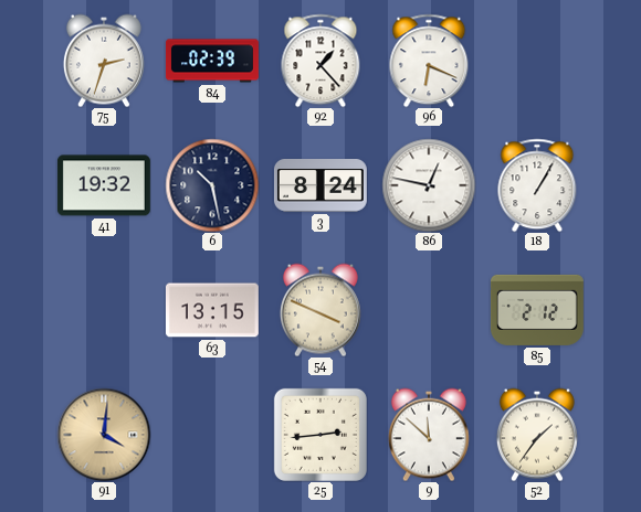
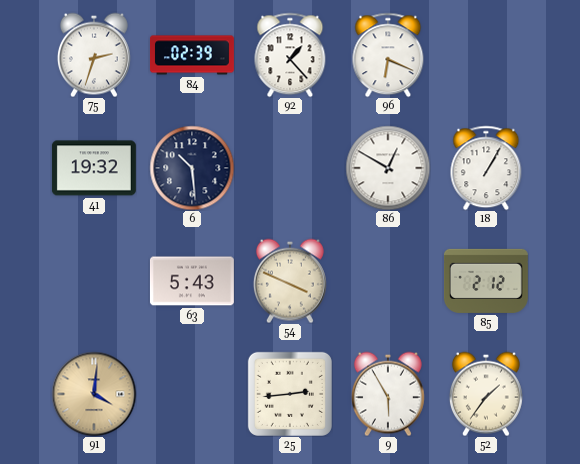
6: 10:28 -> 10:29
3: 8:24 -> none
86: 12:47 -> 12:50
63: 13:15 -> 5:43
9: 11:52 -> 5:55
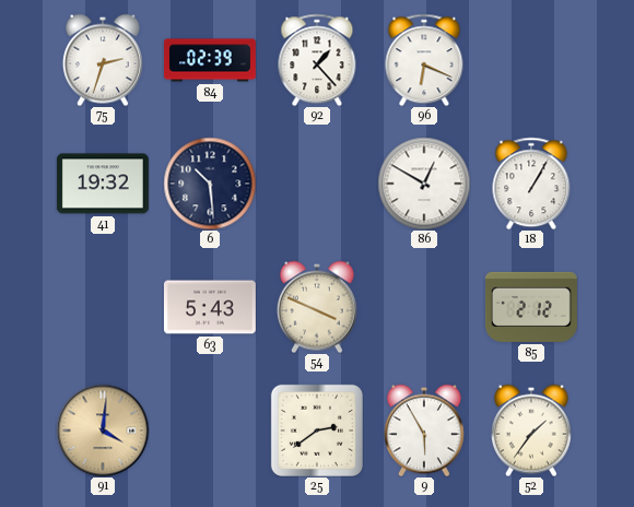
25: 2:44 -> 2:39
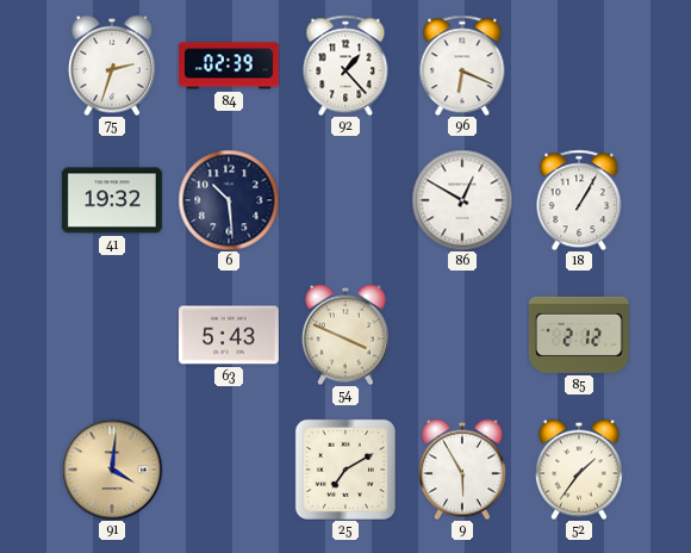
25: 2:39 -> 7:10
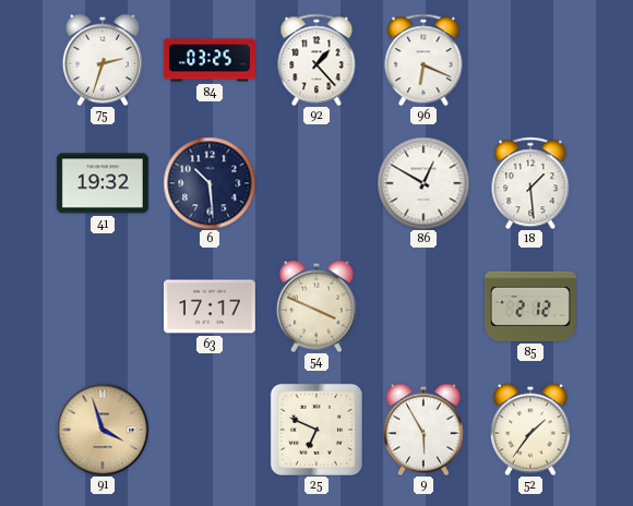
84: 02:39 -> 03:25
18: 1:05 -> 1:29
63: 5:43 -> 17:17
91: 4:01 -> 3:57
25: 7:10 -> 6:49
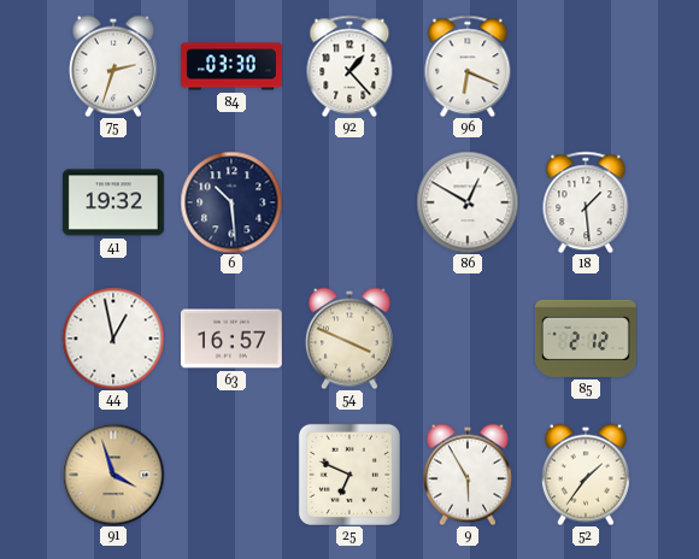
84: 03:25 -> 03:30
44: none -> 12:58
63: 17:17 -> 16:57
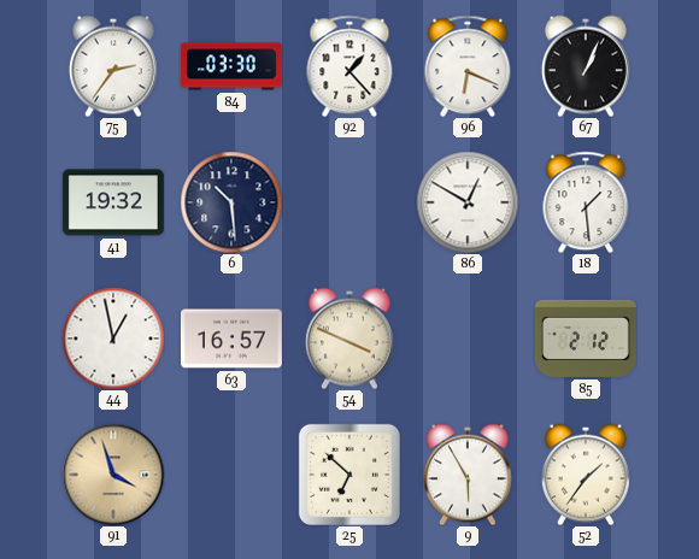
75: 2:33 -> 2:36
67: none -> 1:04
25: 6:49 -> 6:52
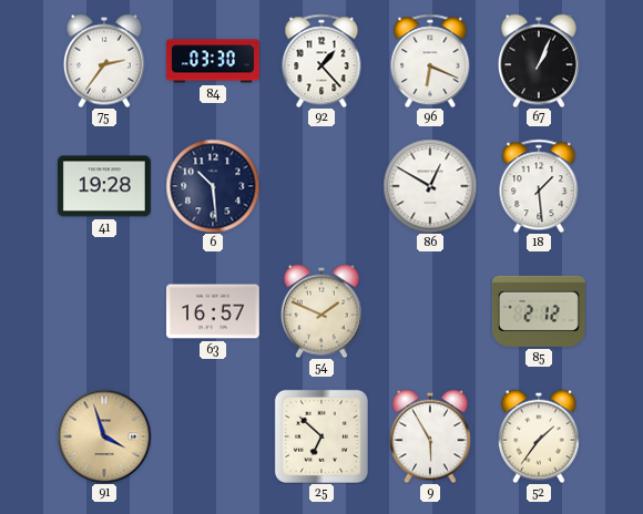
41: 19:32 -> 19:28
44: 12:58 -> none
54: 3:49 -> 1:49
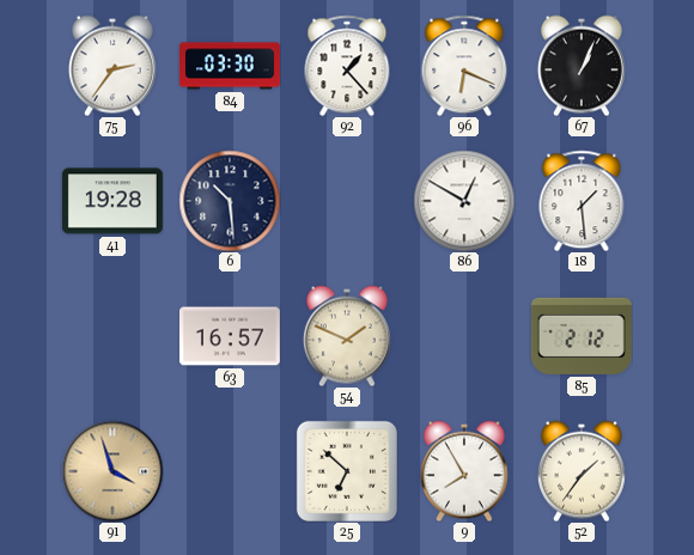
9: 5:55 -> 7:55
